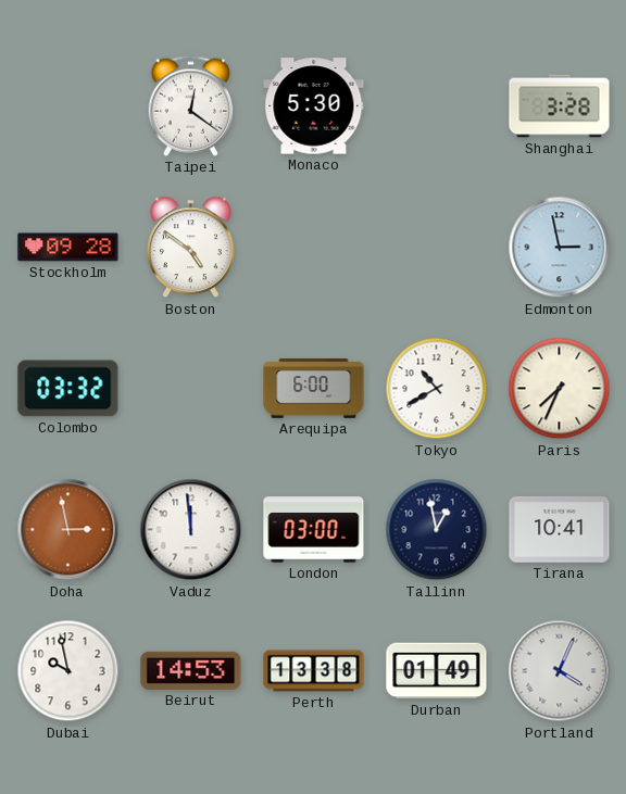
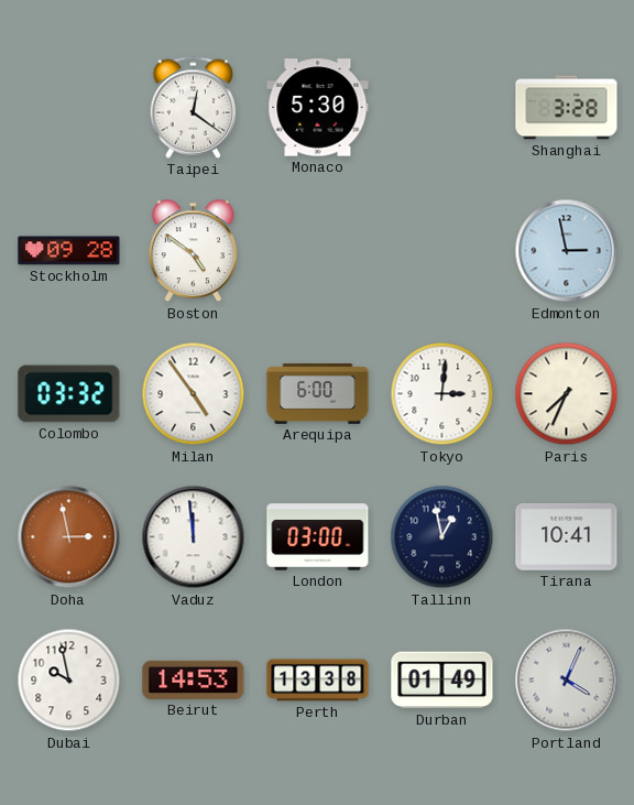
Milan: none -> 4:54
Tokyo: 10:40 -> 3:01
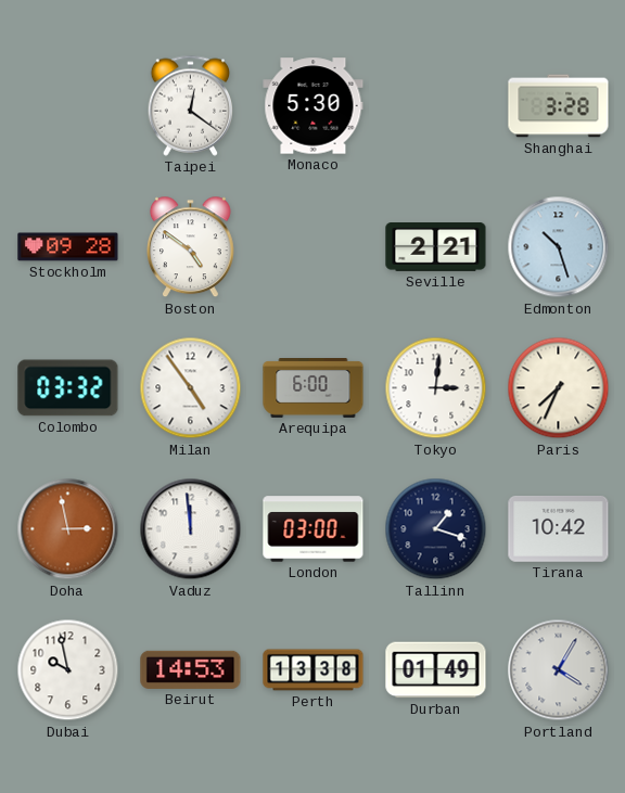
Seville: none -> 2:21
Edmonton: 2:58 -> 10:27
Tallinn: 12:58 -> 1:18
Tirana: 10:41 -> 10:42
Portland: 4:04 -> 4:05
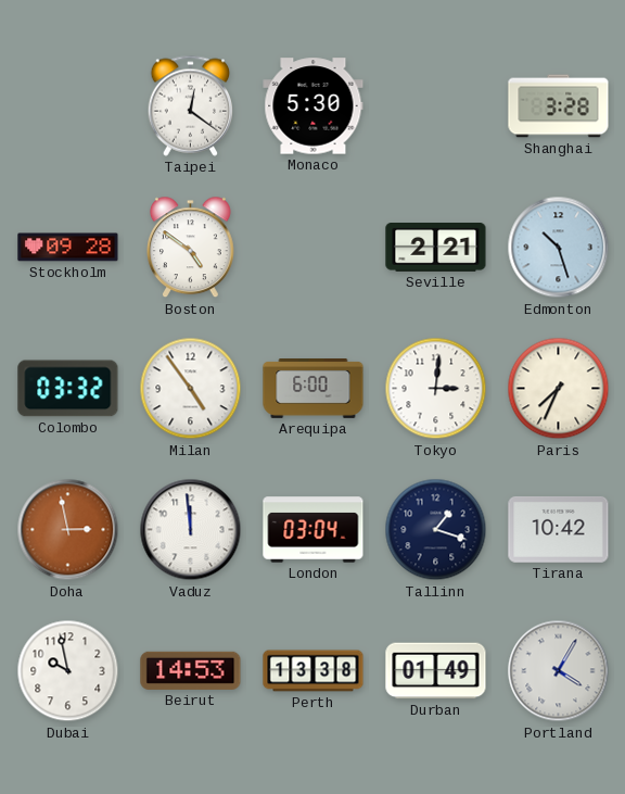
London: 03:00 -> 03:04
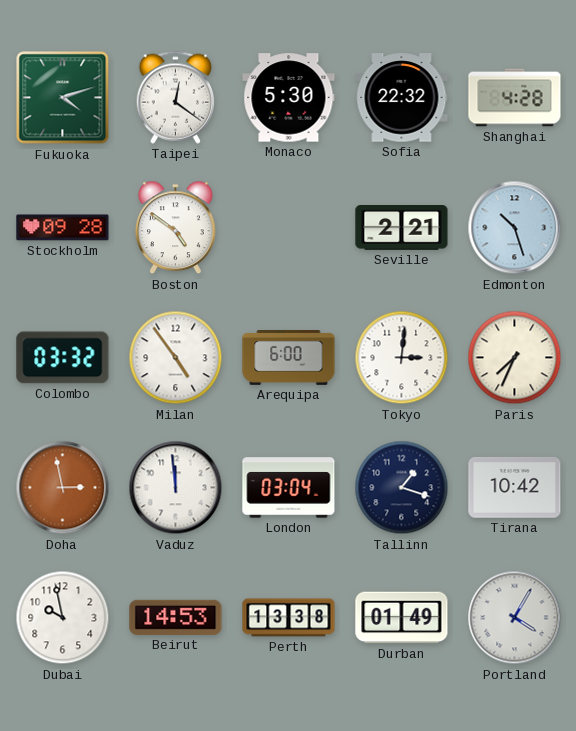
Fukuoka: none -> 4:12
Sofia: none -> 22:32
Shanghai: 3:28 -> 4:28
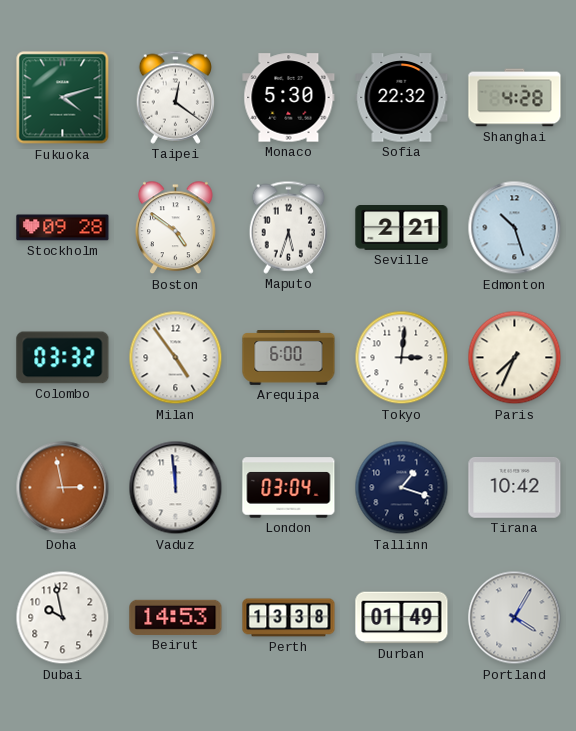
Maputo: none -> 5:33
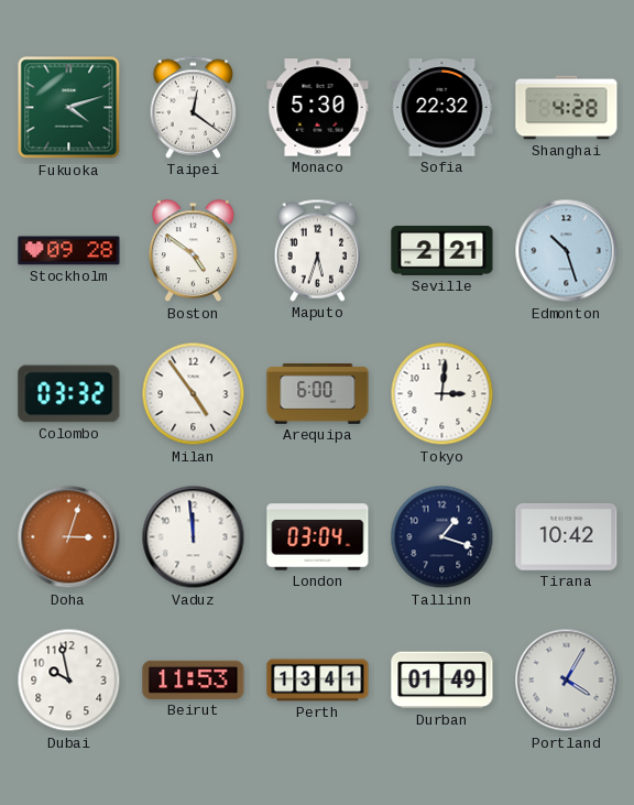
Paris: 7:34 -> none
Doha: 2:58 -> 3:03
Beirut: 14:53 -> 11:53
Perth: 13:38 -> 13:41
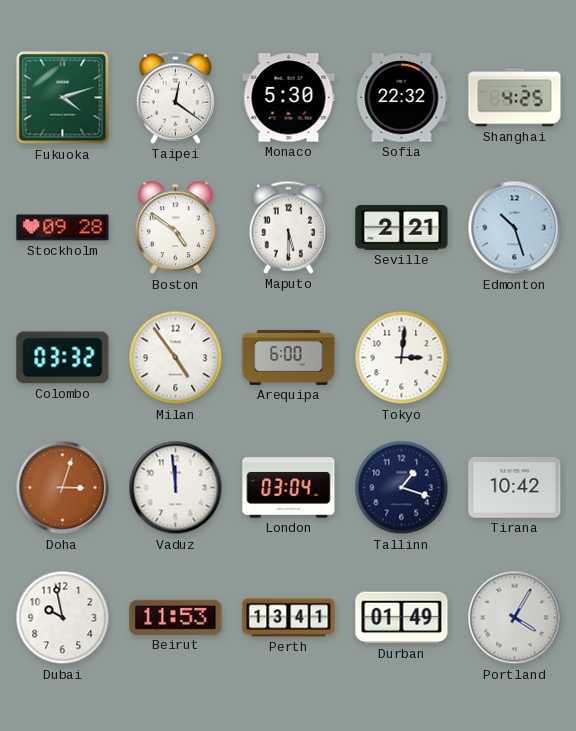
Shanghai: 4:28 -> 4:25
Maputo: 5:33 -> 5:30
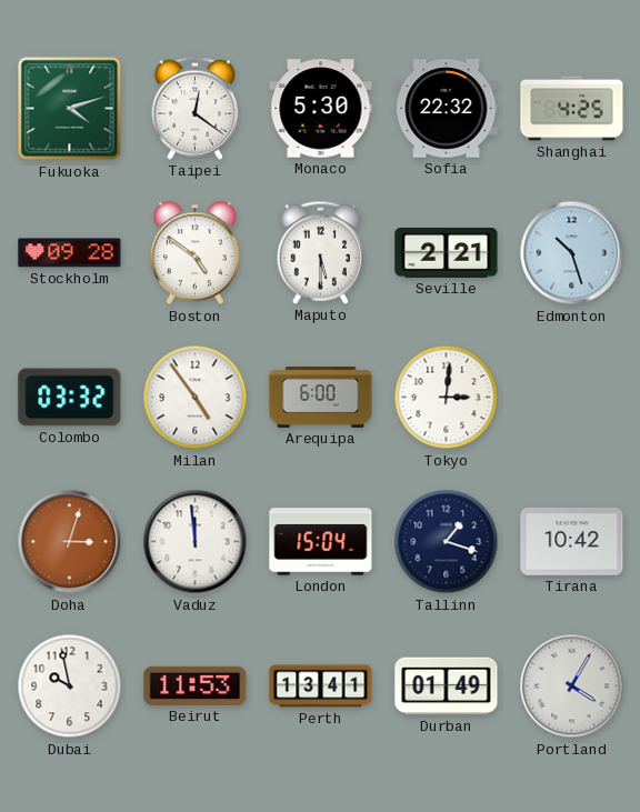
London: 03:04 -> 15:04
